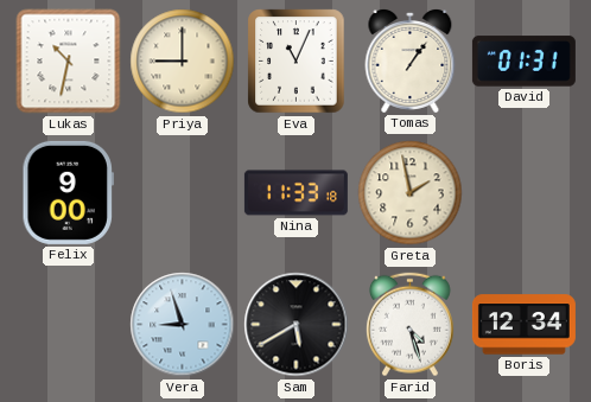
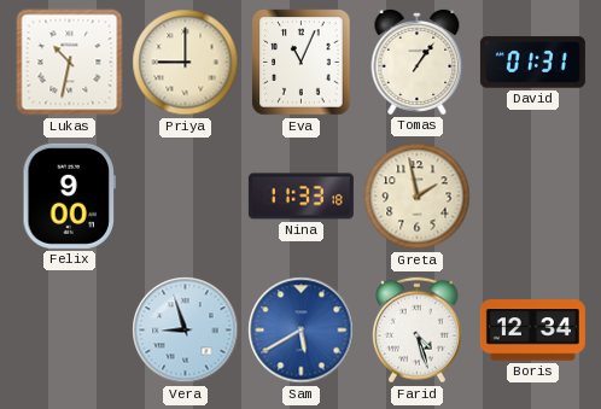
Sam dial: black -> blue
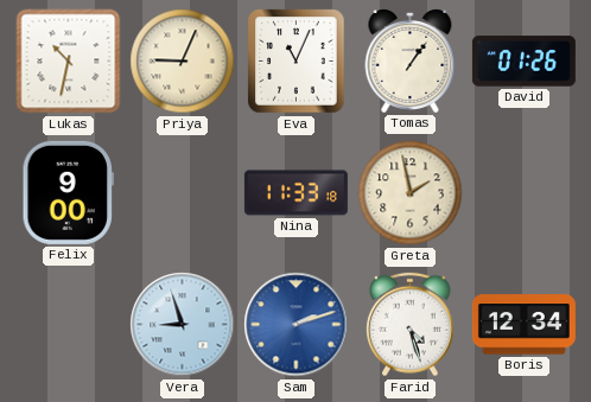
Priya: 9:00 -> 9:04
David: 01:31 -> 01:26
Sam: 5:40 -> 2:12
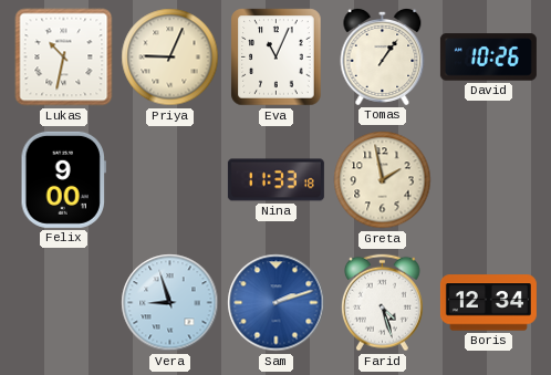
David: 01:26 -> 10:26
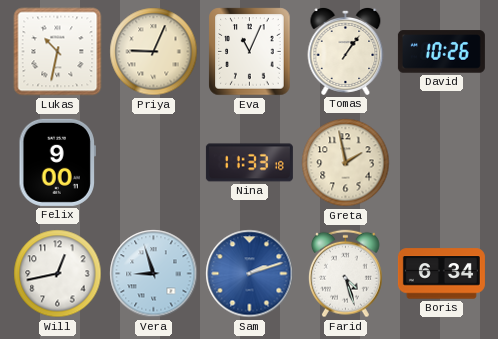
Will: none -> 12:43
Boris: 12:34 -> 6:34
